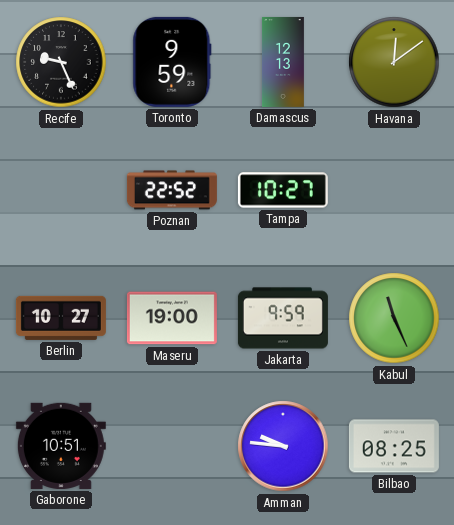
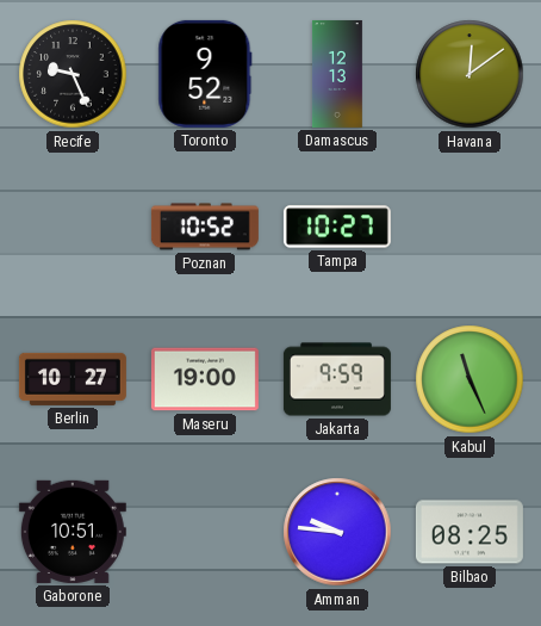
Toronto: 9:59 -> 9:52
Poznan: 22:52 -> 10:52
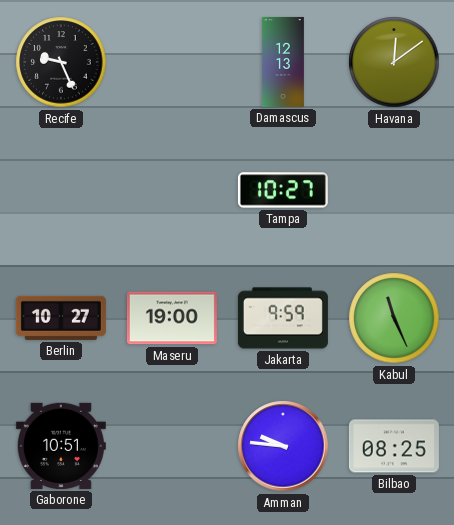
Toronto: 9:52 -> none
Poznan: 10:52 -> none
